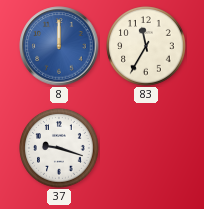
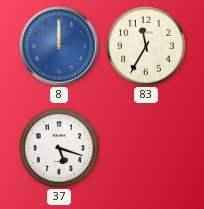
37: 9:18 -> 5:18
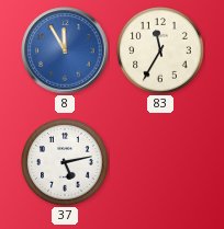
8: 12:00 -> 11:55
37: 5:18 -> 5:13
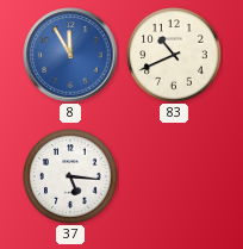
83: 11:35 -> 10:41
37: 5:13 -> 5:16
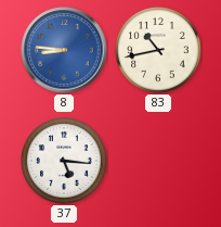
8: 11:55 -> 8:46
83: 10:41 -> 10:43
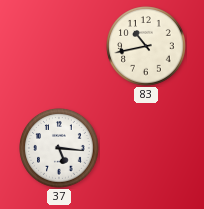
8: 8:46 -> none
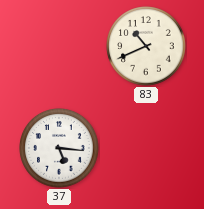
83: 10:43 -> 10:41
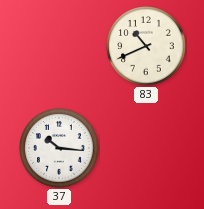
37: 5:16 -> 10:16
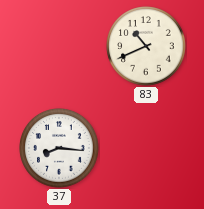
37: 10:16 -> 8:16
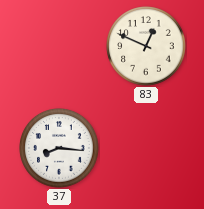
83: 10:41 -> 12:49
